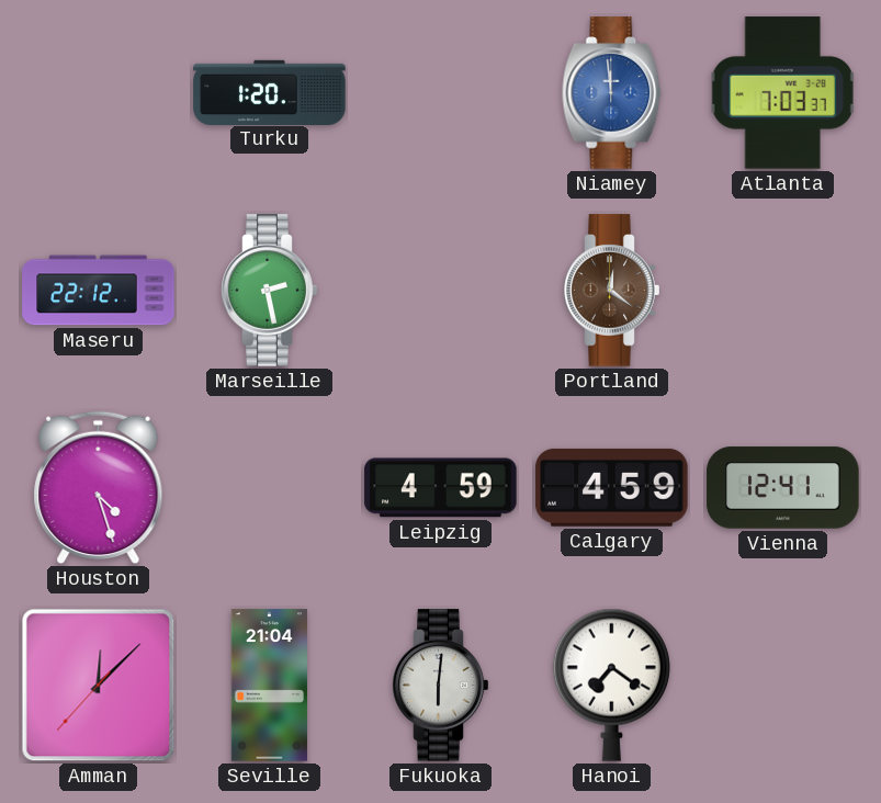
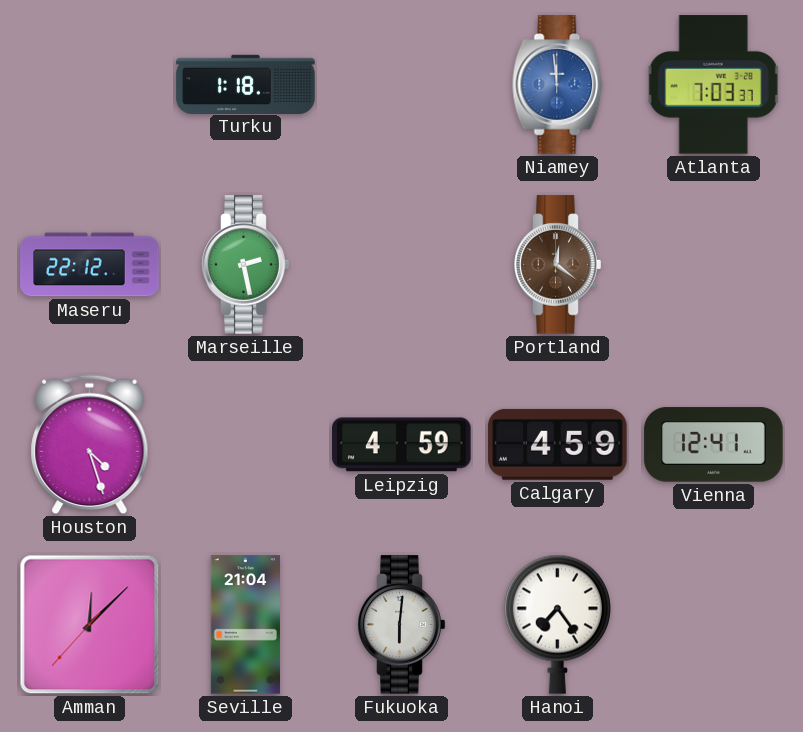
Turku: 1:20 -> 1:18
Hanoi: 7:21 -> 7:24
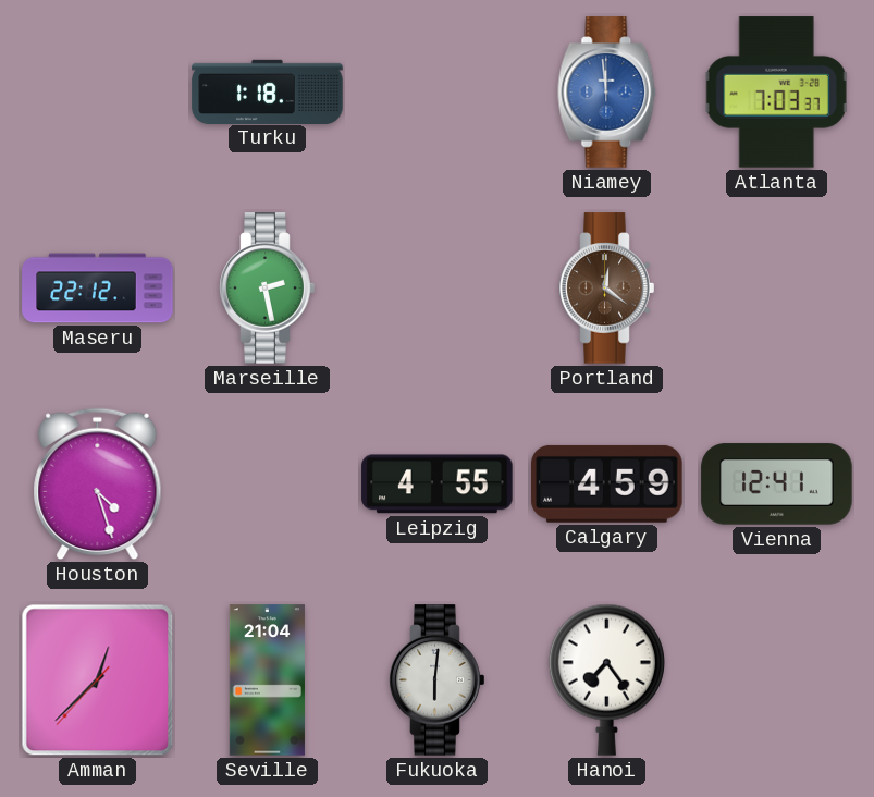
Leipzig: 4:59 -> 4:55
Amman: 12:07 -> 12:37
